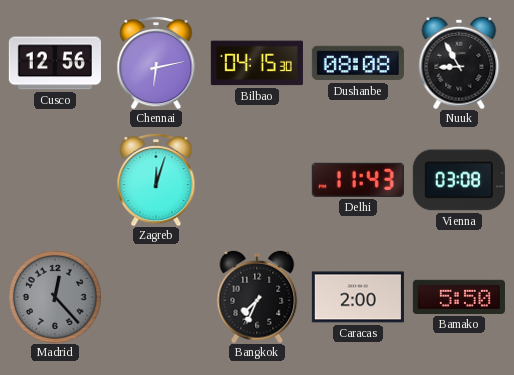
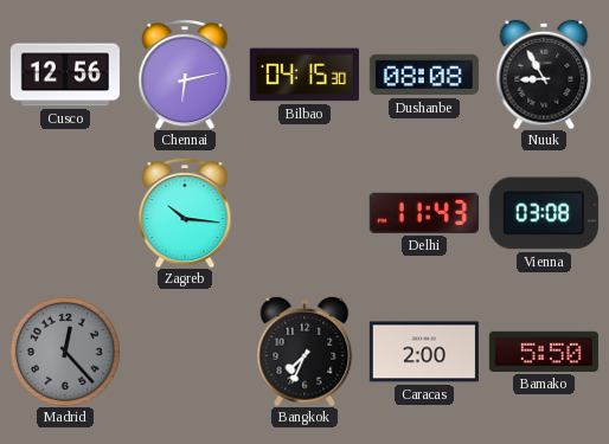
Zagreb: 12:03 -> 10:16
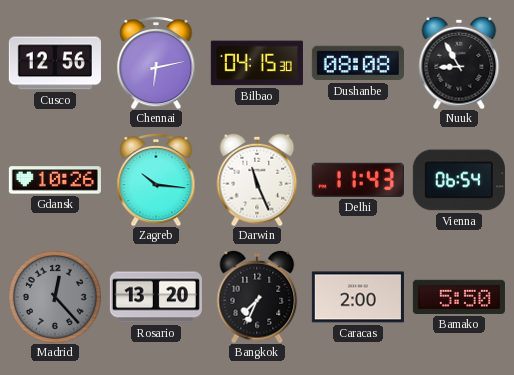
Gdansk: none -> 10:26
Darwin: none -> 11:26
Vienna: 03:08 -> 06:54
Rosario: none -> 13:20
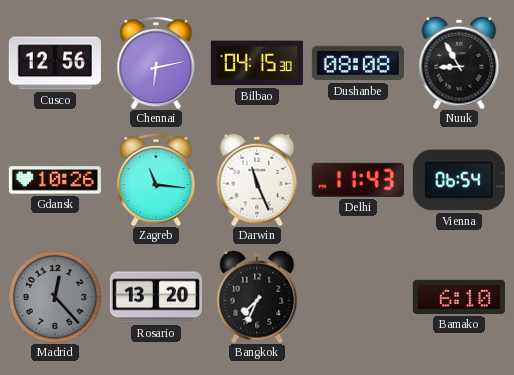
Zagreb: 10:16 -> 11:16
Caracas: 2:00 -> none
Bamako: 5:50 -> 6:10
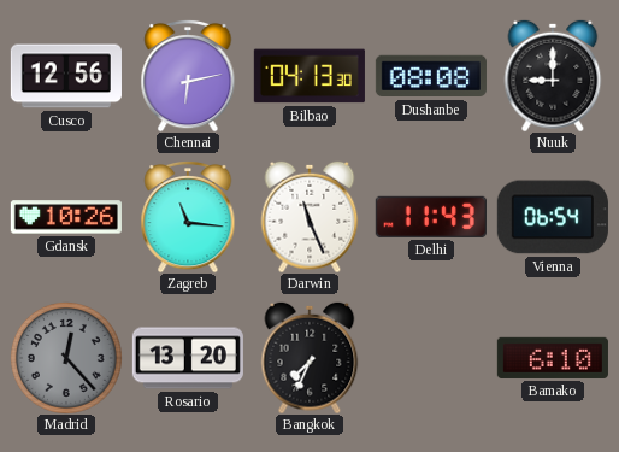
Bilbao: 04:15 -> 04:13
Nuuk: 8:55 -> 9:00
